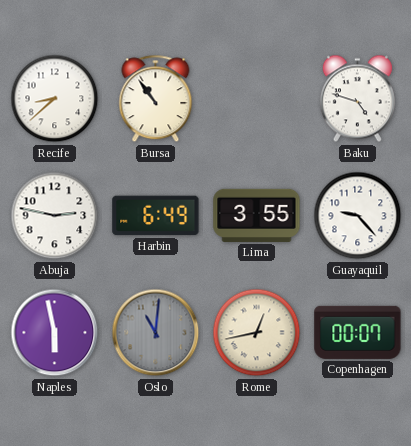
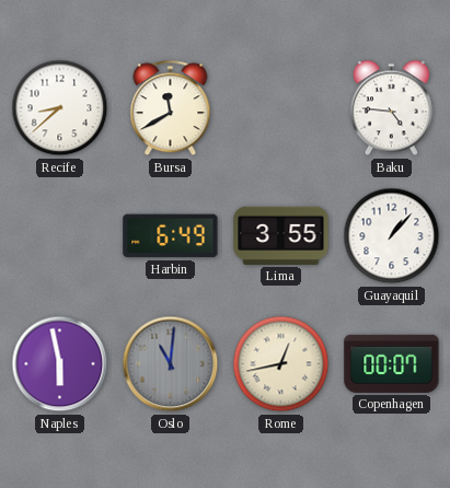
Bursa: 10:54 -> 11:40
Baku: 4:48 -> 4:46
Abuja: 2:47 -> none
Guayaquil: 9:23 -> 1:07
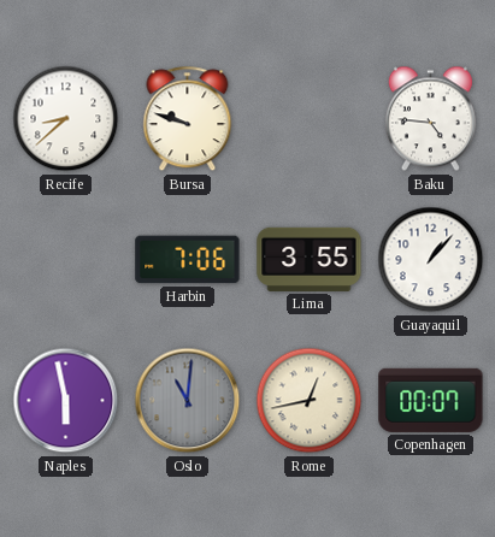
Bursa: 11:40 -> 9:48
Harbin: 6:49 -> 7:06
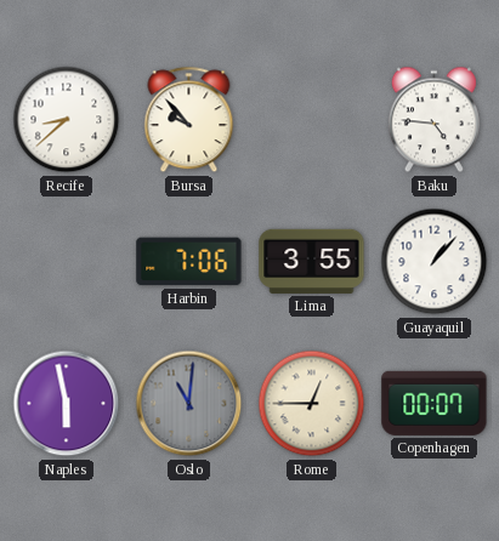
Bursa: 9:48 -> 9:53
Rome: 12:43 -> 12:45
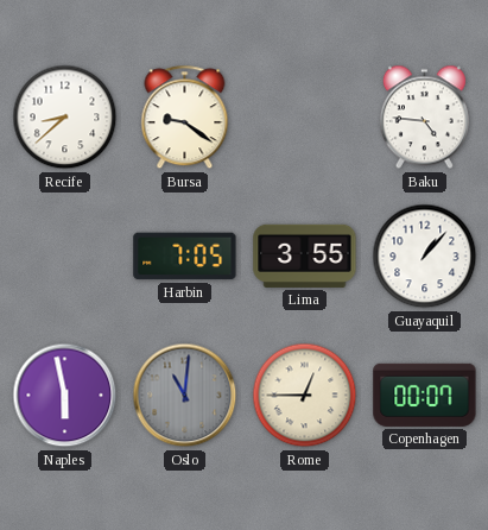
Bursa: 9:53 -> 9:21
Harbin: 7:06 -> 7:05
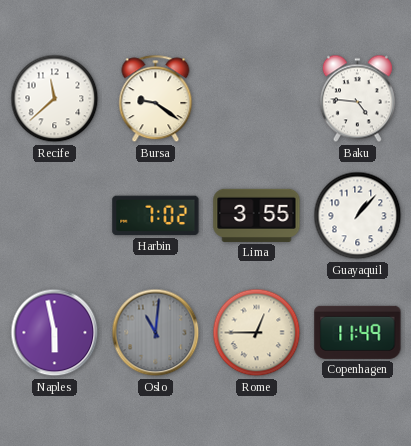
Recife: 8:38 -> 11:38
Harbin: 7:05 -> 7:02
Copenhagen: 00:07 -> 11:49
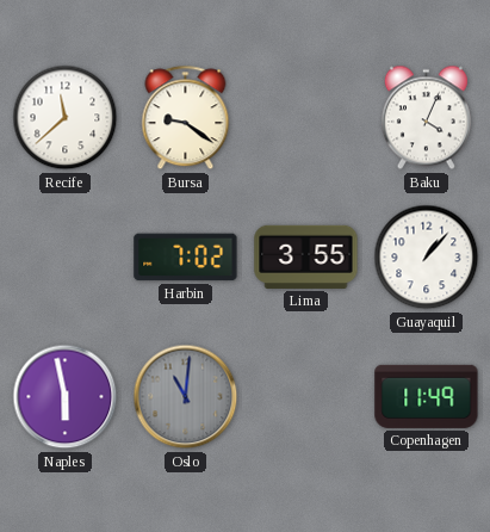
Baku: 4:46 -> 4:04
Rome: 12:45 -> none
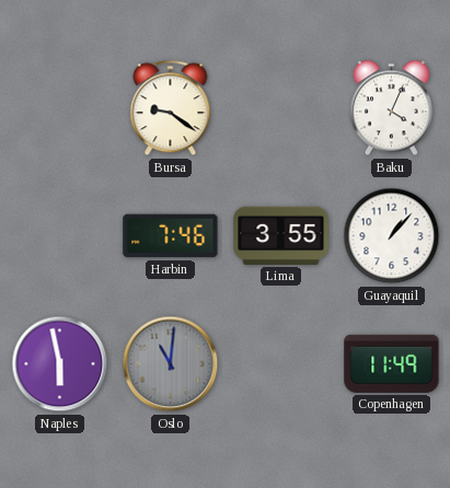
Recife: 11:38 -> none
Harbin: 7:02 -> 7:46
